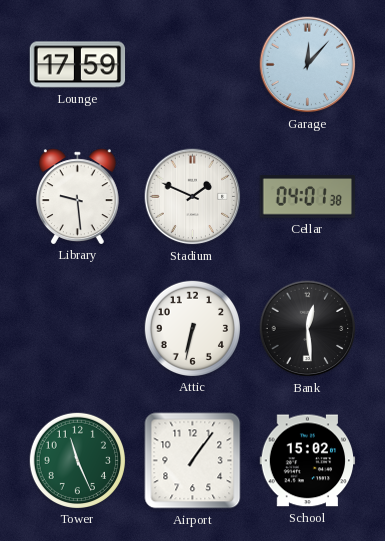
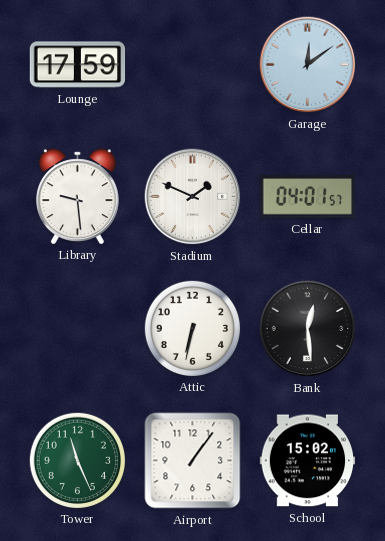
Garage: 12:07 -> 12:09
Cellar: 04:01:38 -> 04:01:57
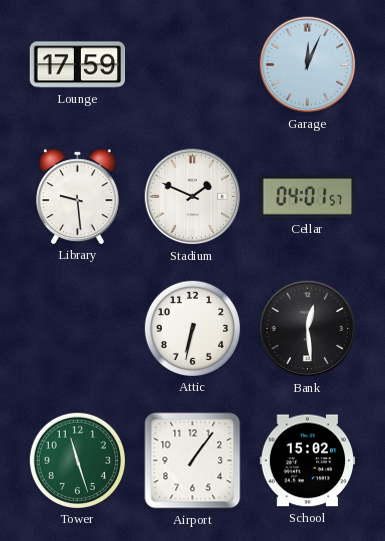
Garage: 12:09 -> 12:04
Tower: 11:26 -> 11:27
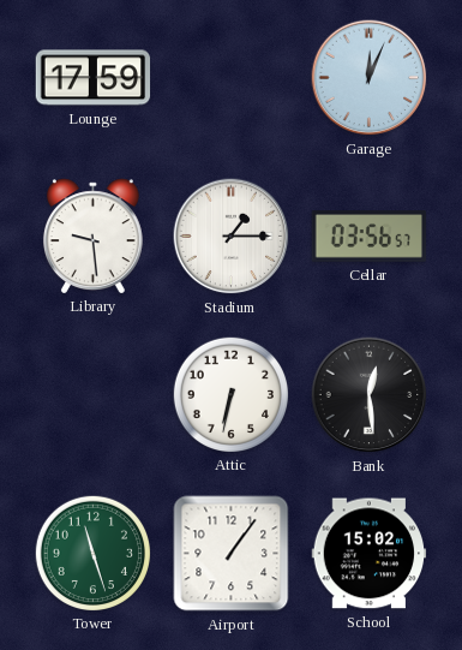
Stadium: 1:49 -> 1:15
Cellar: 04:01 -> 03:56
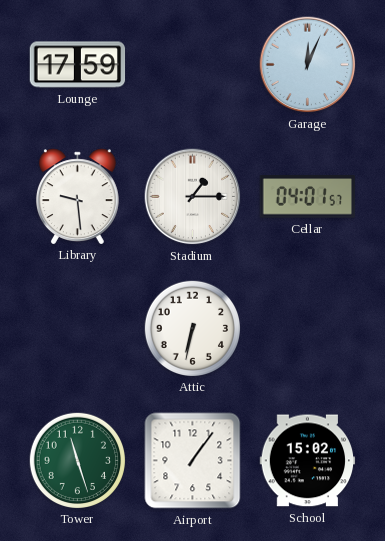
Cellar: 03:56 -> 04:01
Bank: 12:29 -> none
